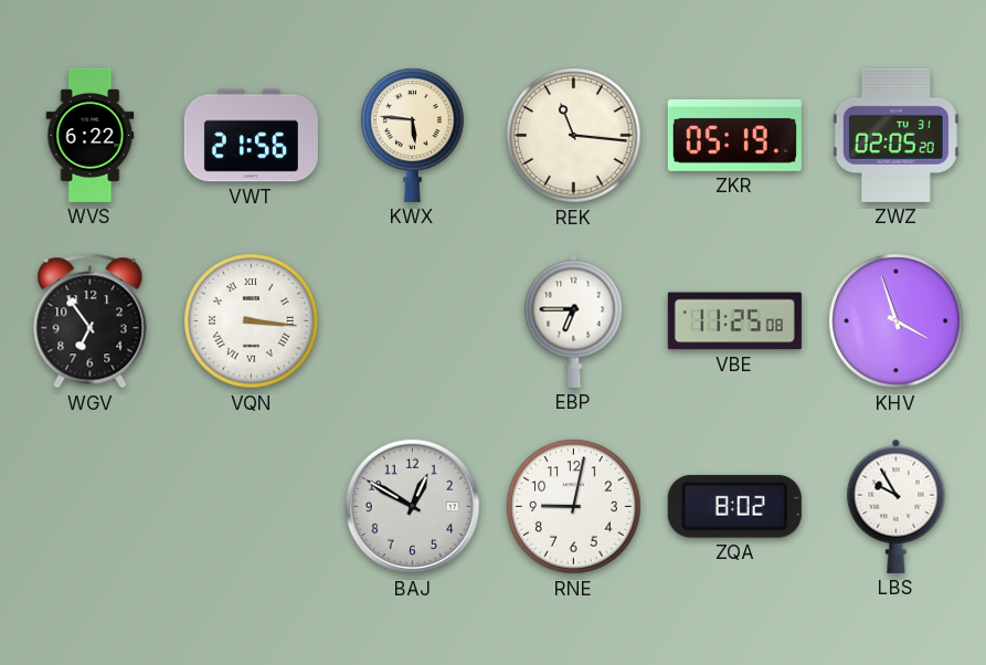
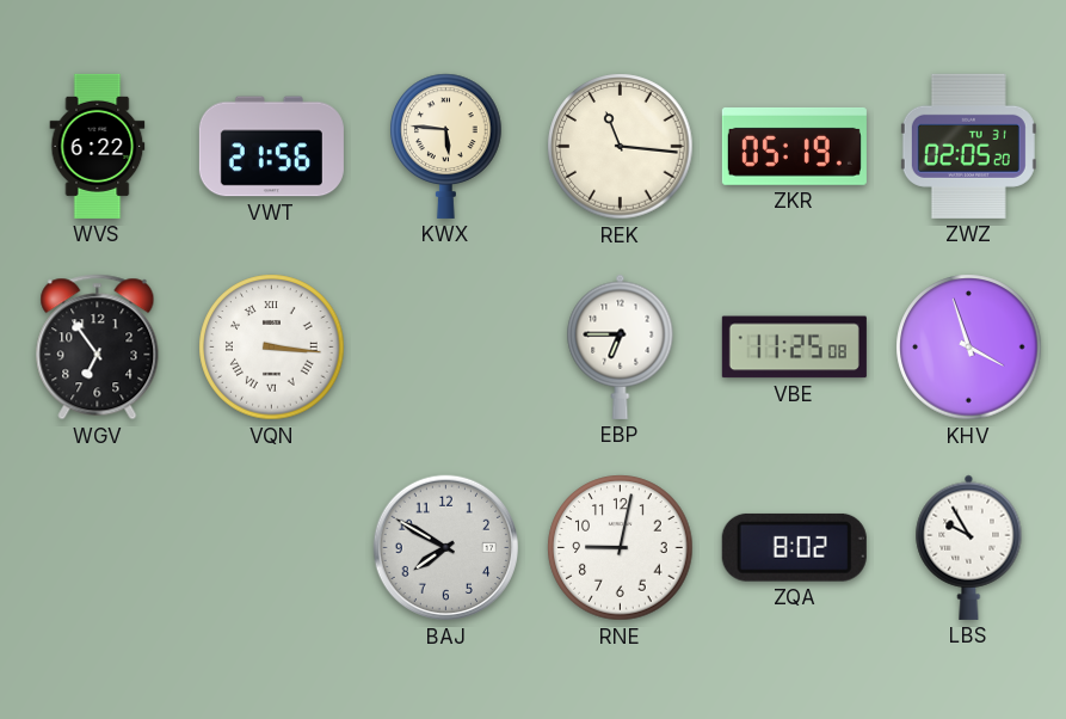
BAJ: 12:50 -> 7:50
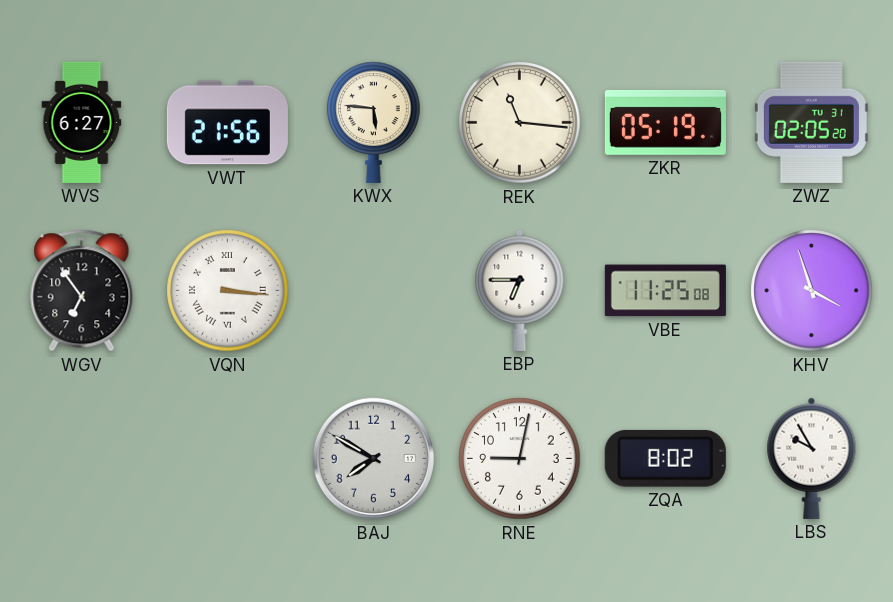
WVS: 6:22 -> 6:27
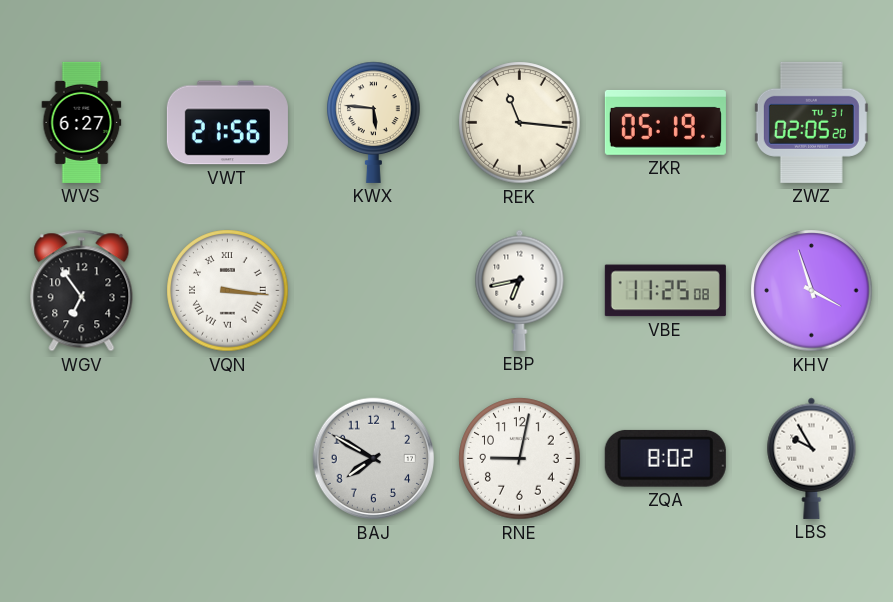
EBP: 6:45 -> 6:43
